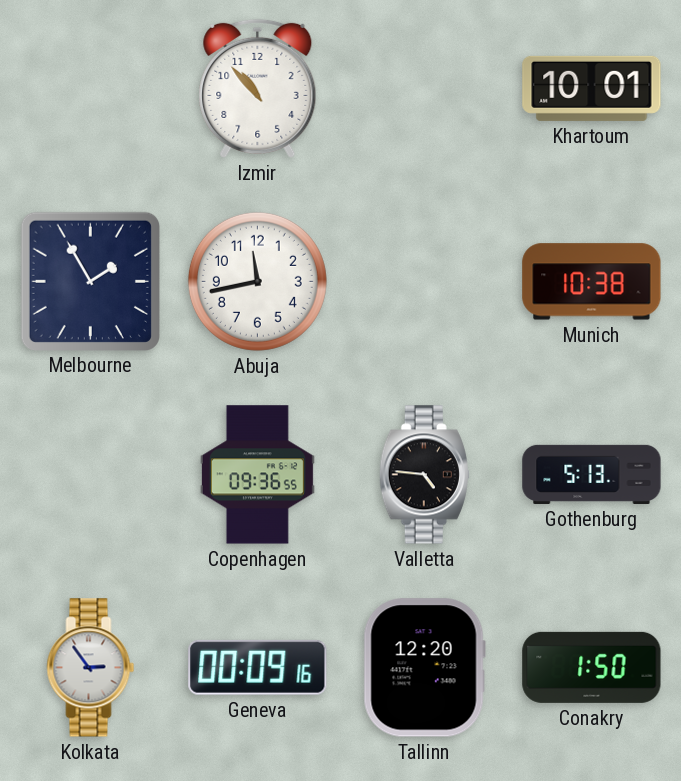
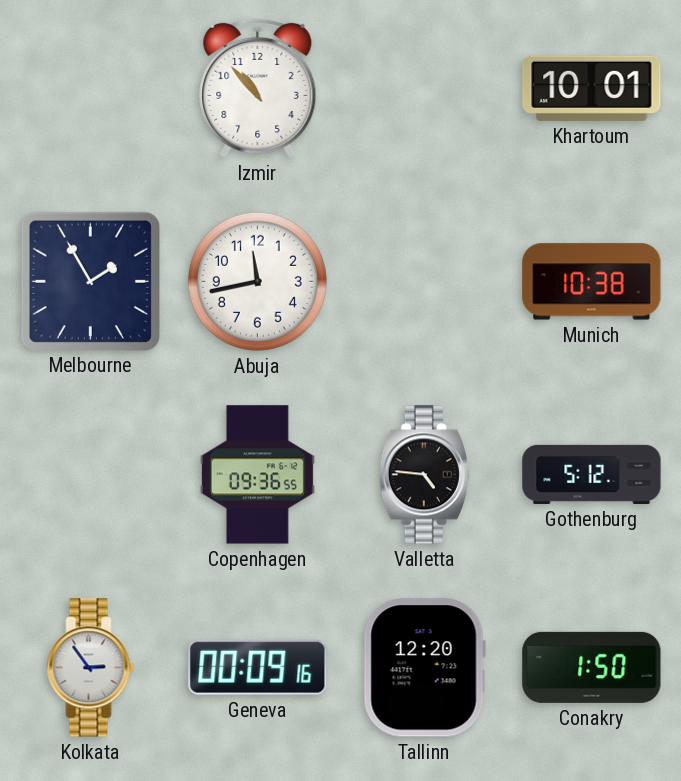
Gothenburg: 5:13 -> 5:12
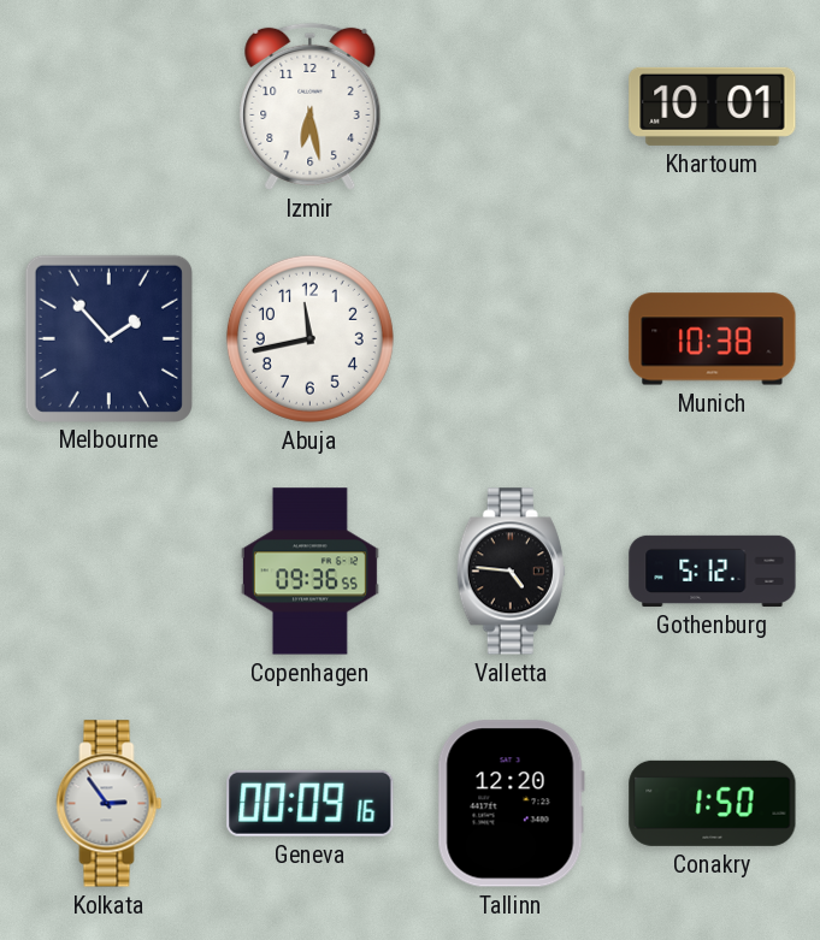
Izmir: 10:53 -> 6:28
Melbourne: 1:55 -> 1:53
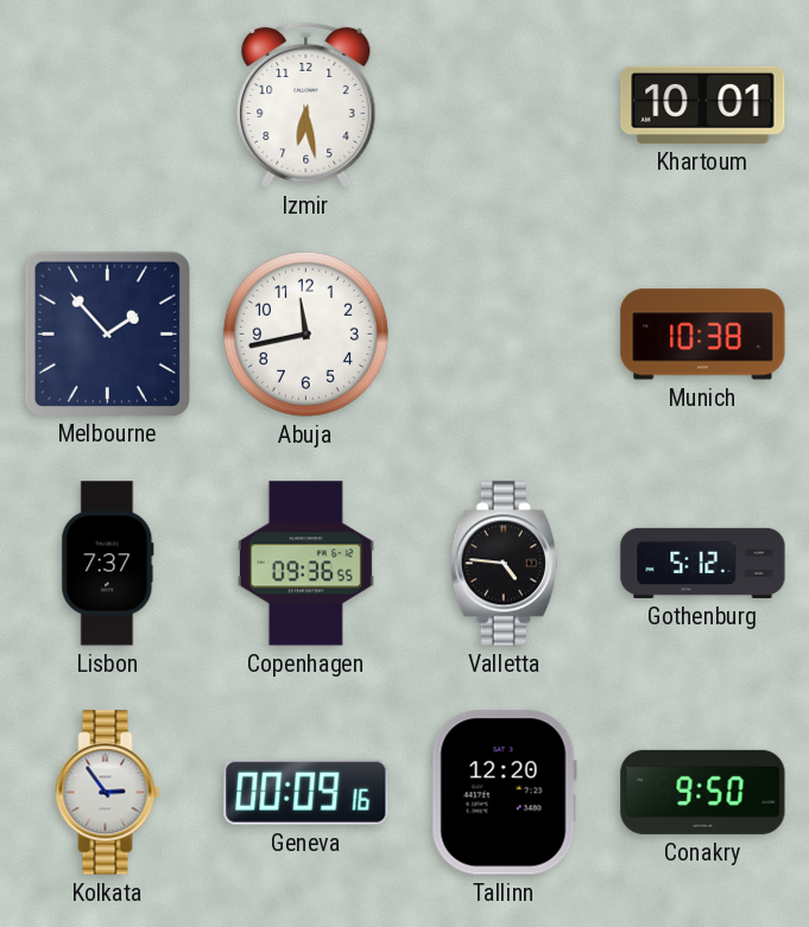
Lisbon: none -> 7:37
Conakry: 1:50 -> 9:50
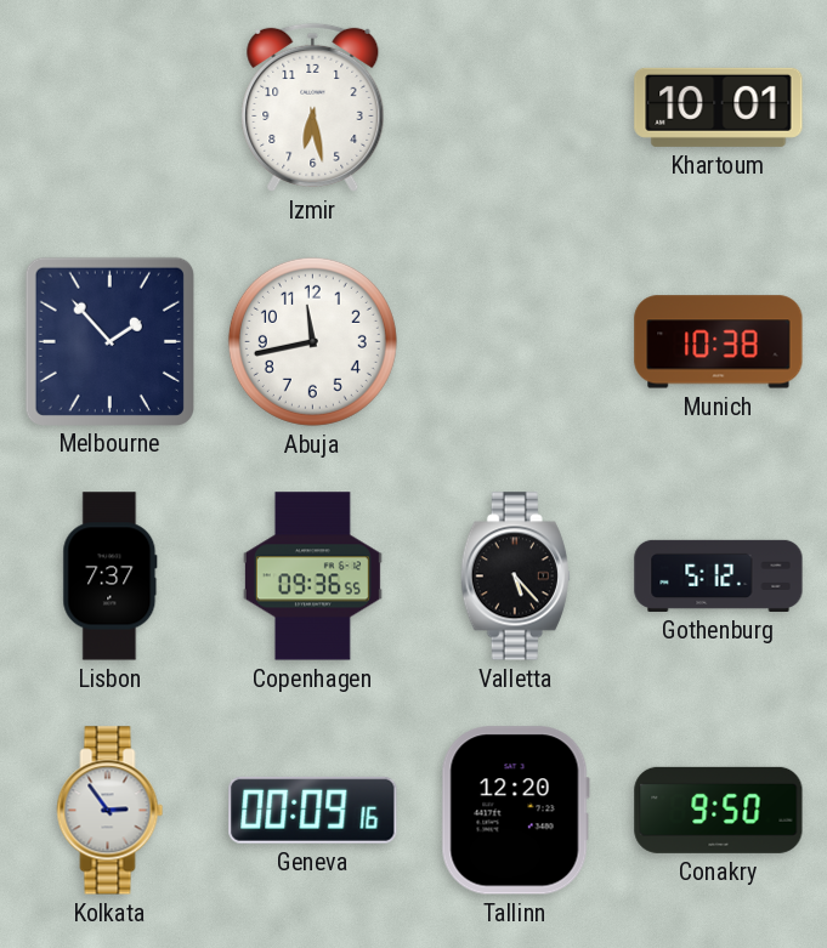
Valletta: 4:46 -> 5:23
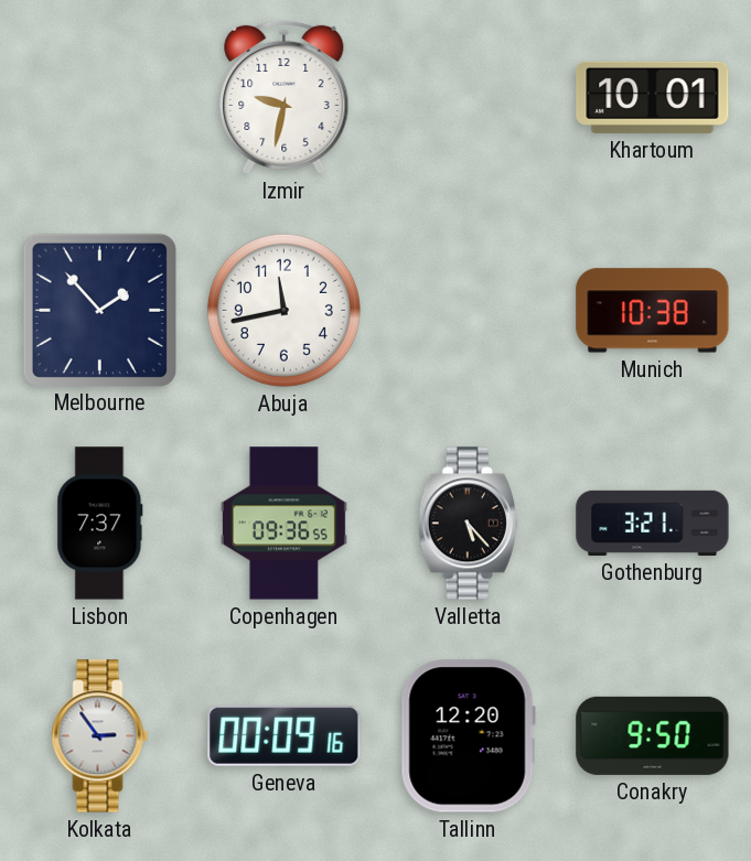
Izmir: 6:28 -> 9:32
Gothenburg: 5:12 -> 3:21
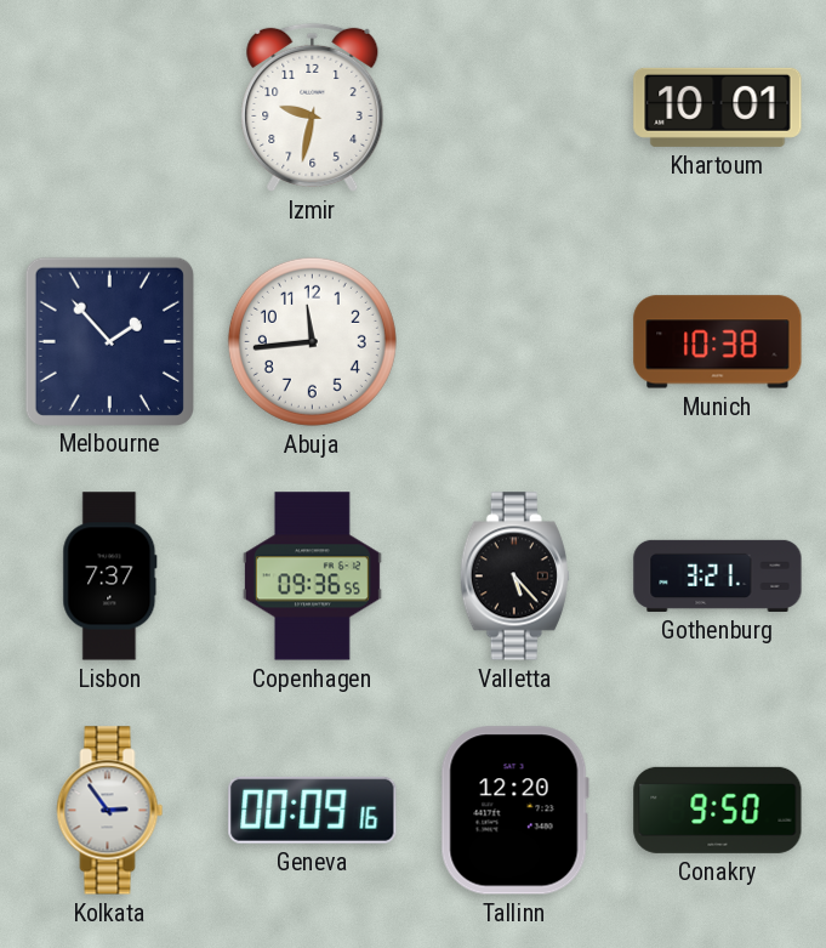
Abuja: 11:43 -> 11:44
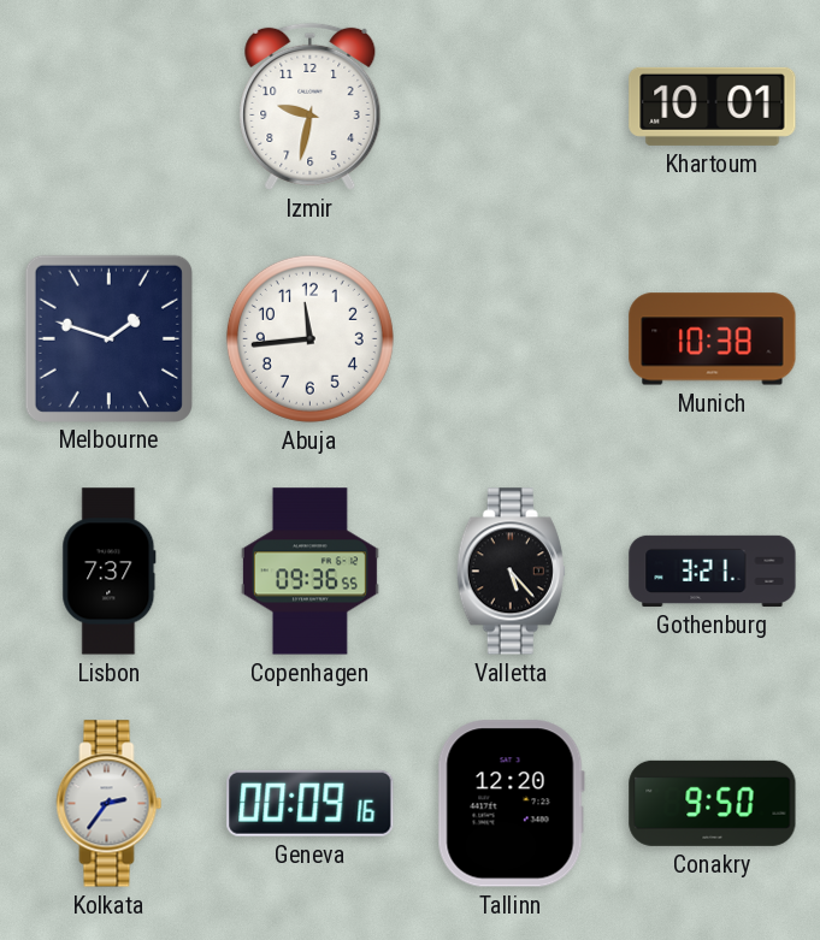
Melbourne: 1:53 -> 1:48
Kolkata: 2:54 -> 2:36
